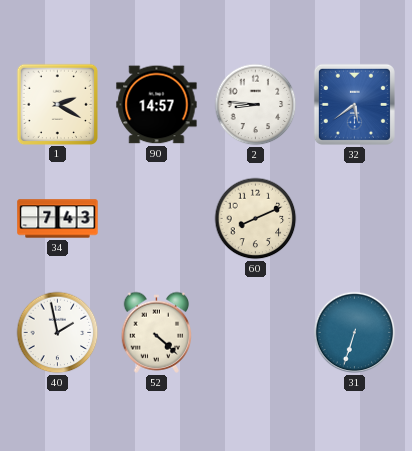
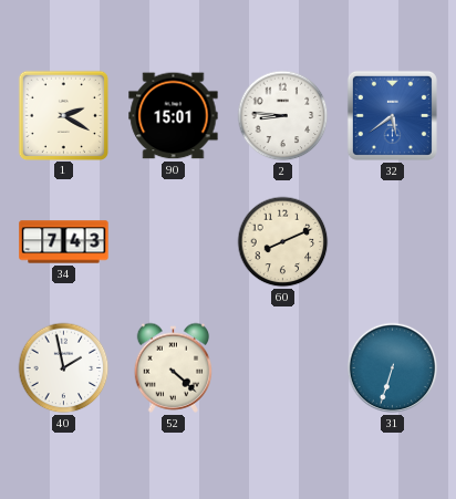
90: 14:57 -> 15:01
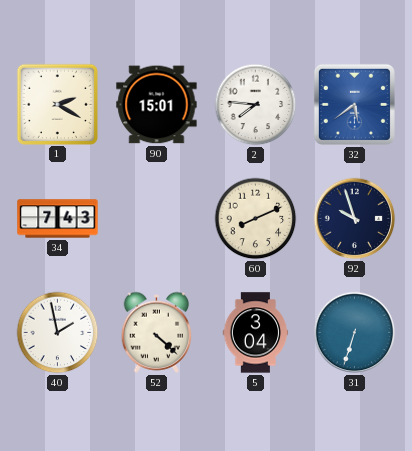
2: 8:46 -> 7:46
92: none -> 9:57
5: none -> 3:04
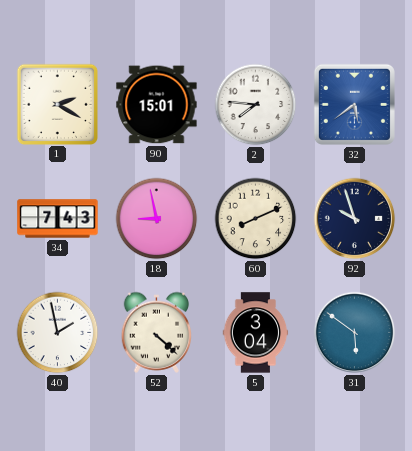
18: none -> 8:58
31: 6:33 -> 5:51
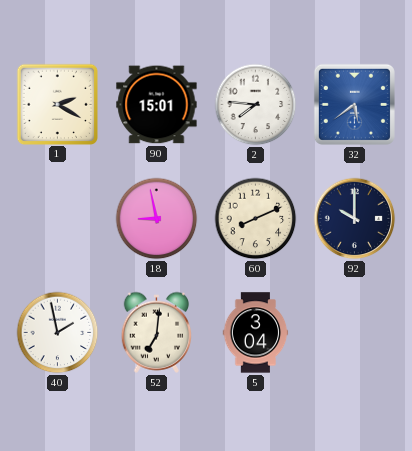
34: 7:43 -> none
92: 9:57 -> 10:00
52: 4:22 -> 7:01
31: 5:51 -> none
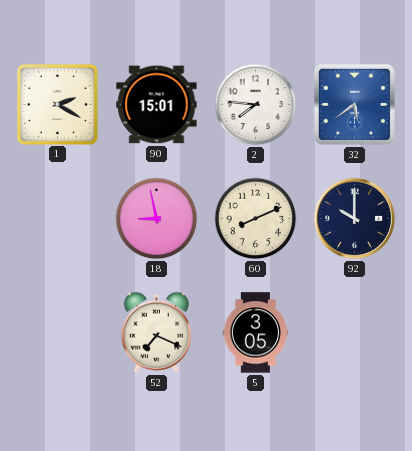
40: 1:58 -> none
52: 7:01 -> 7:19
5: 3:04 -> 3:05
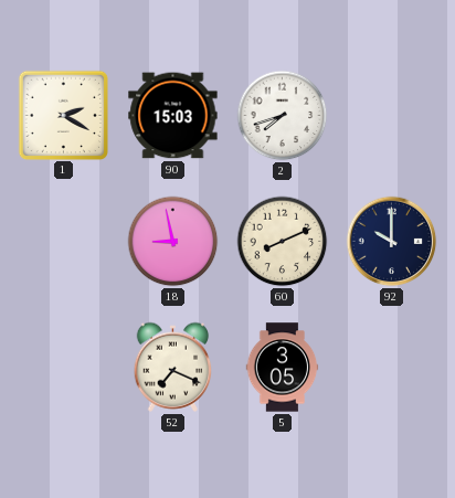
90: 15:01 -> 15:03
2: 7:46 -> 7:42
32: 5:39 -> none
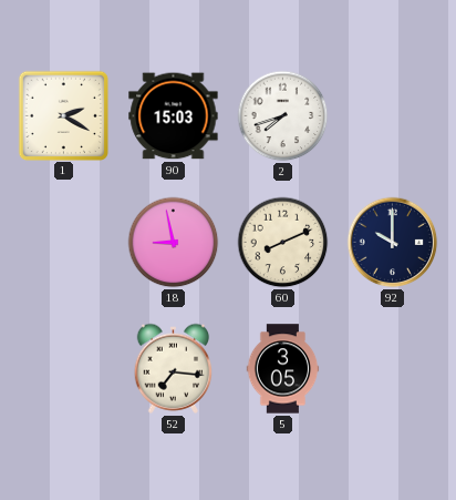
52: 7:19 -> 7:16
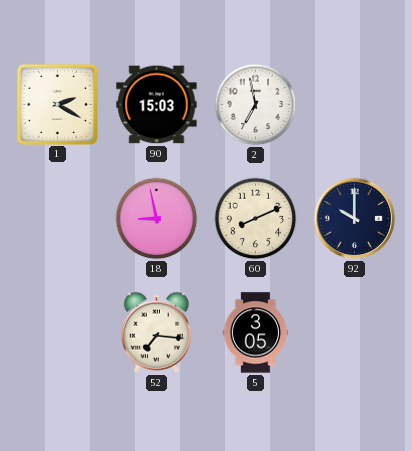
2: 7:42 -> 6:58
